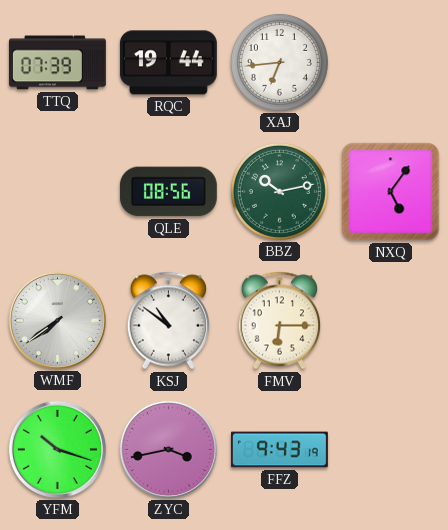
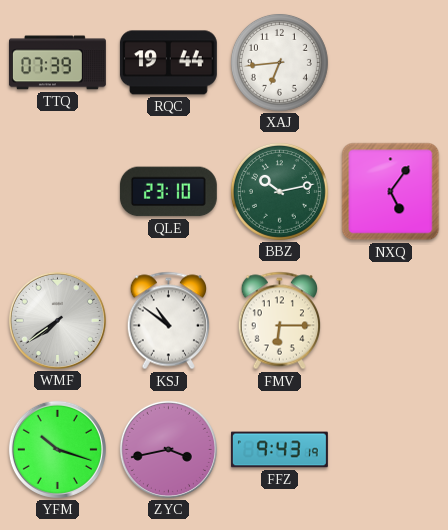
QLE: 08:56 -> 23:10
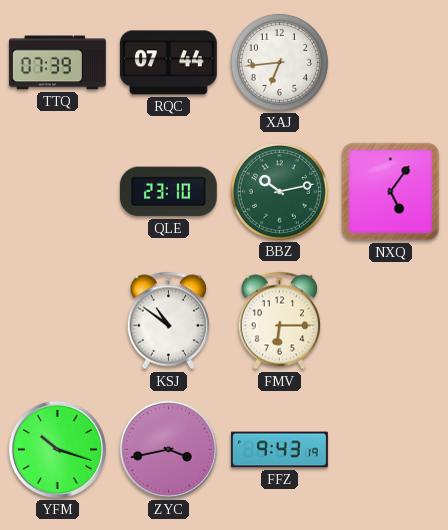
RQC: 19:44 -> 07:44
WMF: 7:39 -> none
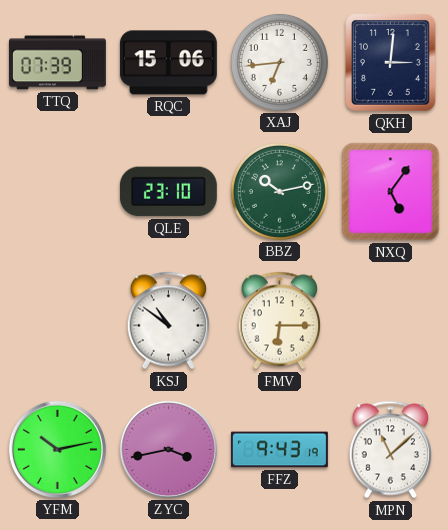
RQC: 07:44 -> 15:06
QKH: none -> 3:01
YFM: 10:18 -> 10:13
MPN: none -> 11:08
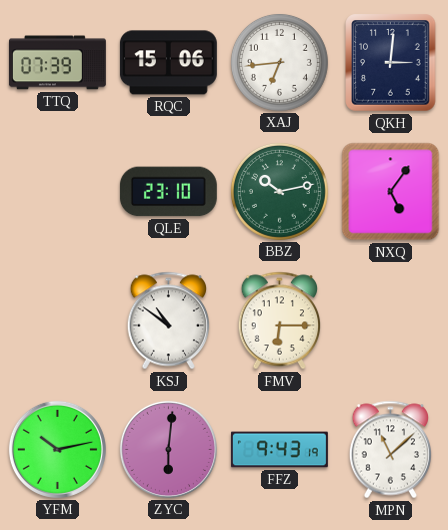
ZYC: 3:43 -> 6:01
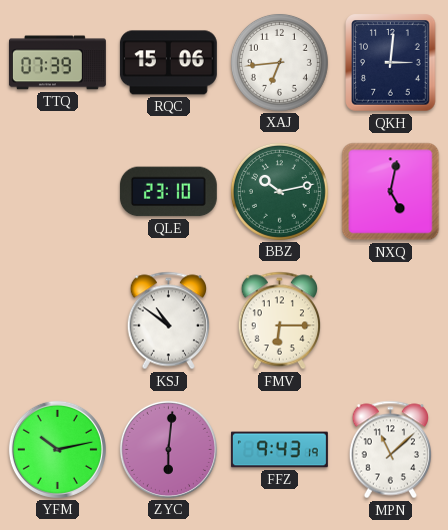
NXQ: 5:06 -> 5:02
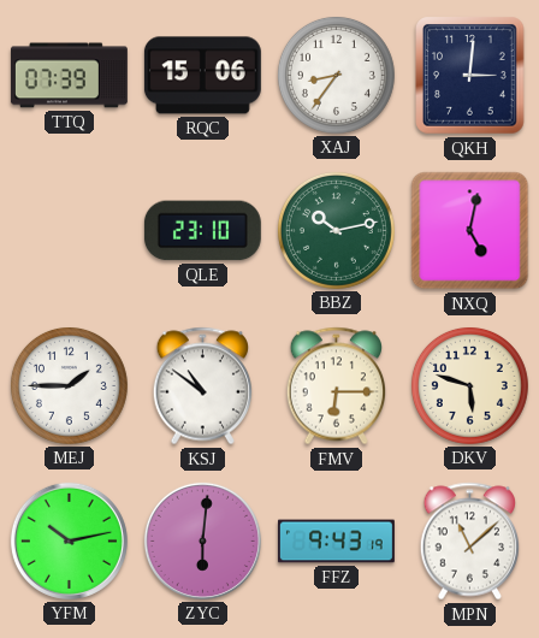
XAJ: 6:44 -> 8:36
MEJ: none -> 1:45
DKV: none -> 5:48
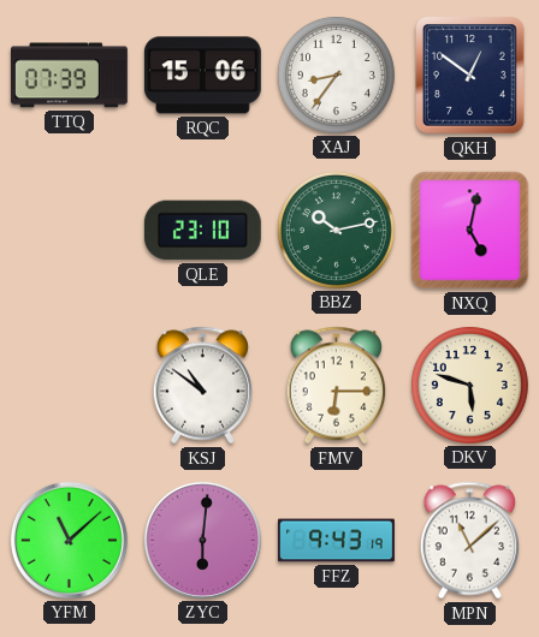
QKH: 3:01 -> 12:51
MEJ: 1:45 -> none
YFM: 10:13 -> 11:08
